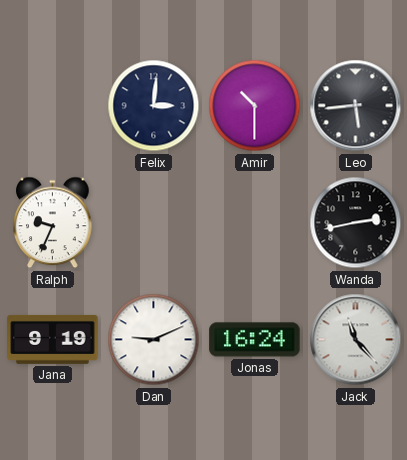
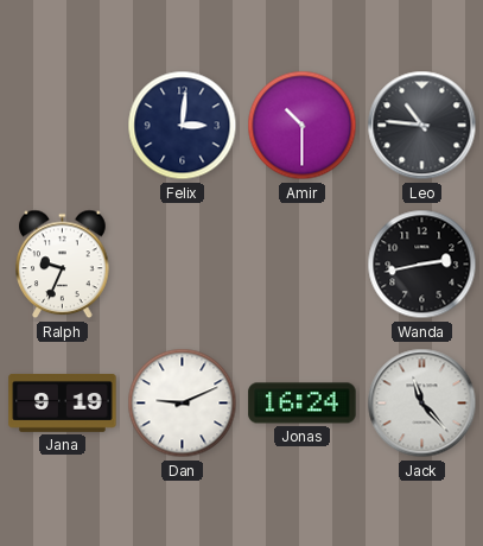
Leo: 5:44 -> 10:46
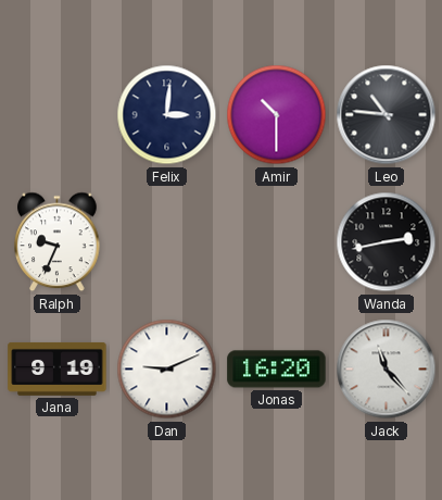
Jonas: 16:24 -> 16:20
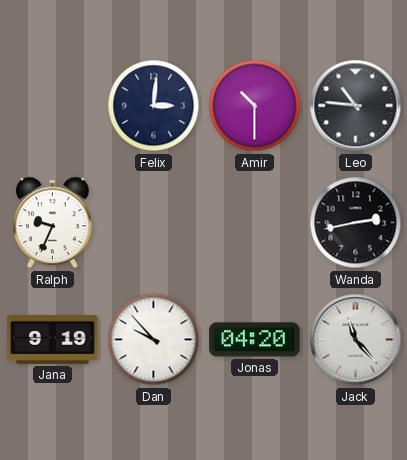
Dan: 9:11 -> 9:53
Jonas: 16:20 -> 04:20
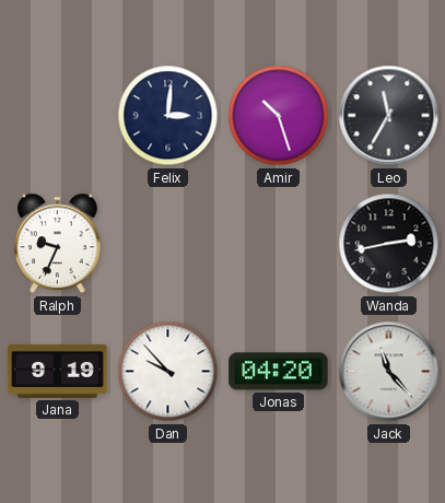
Amir: 10:30 -> 10:27
Leo: 10:46 -> 11:35
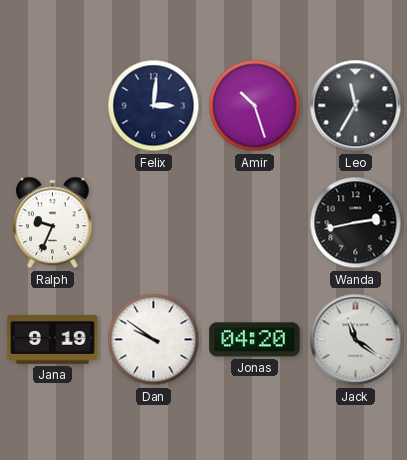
Dan: 9:53 -> 9:51
Jack: 11:23 -> 11:21
